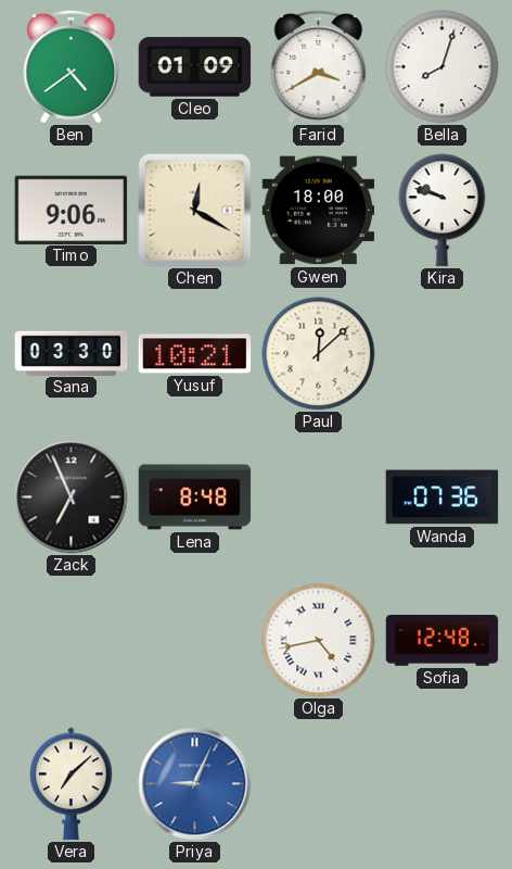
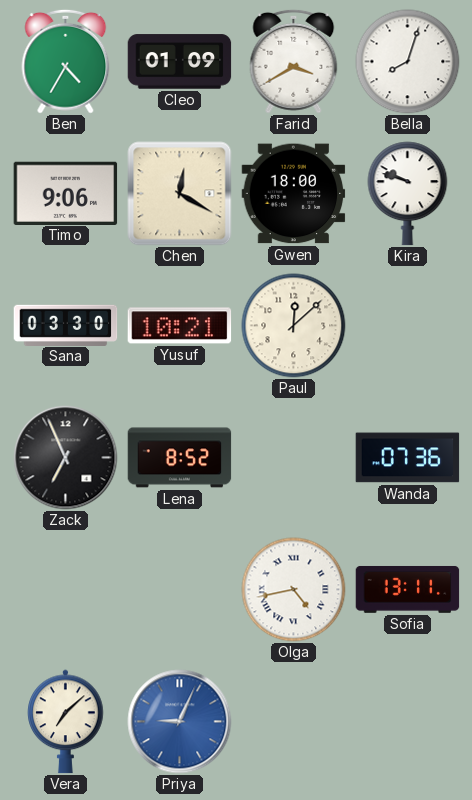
Ben: 4:39 -> 4:35
Lena: 8:48 -> 8:52
Sofia: 12:48 -> 13:11
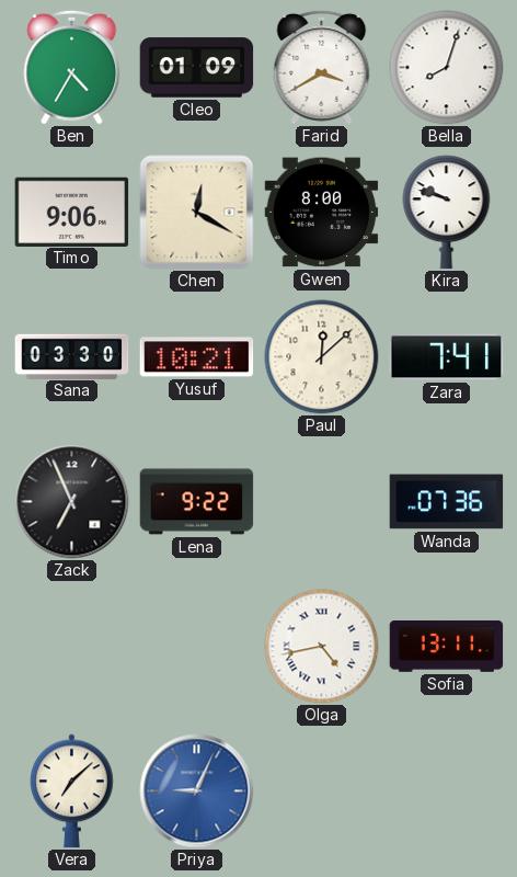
Gwen: 18:00 -> 8:00
Zara: none -> 7:41
Lena: 8:52 -> 9:22
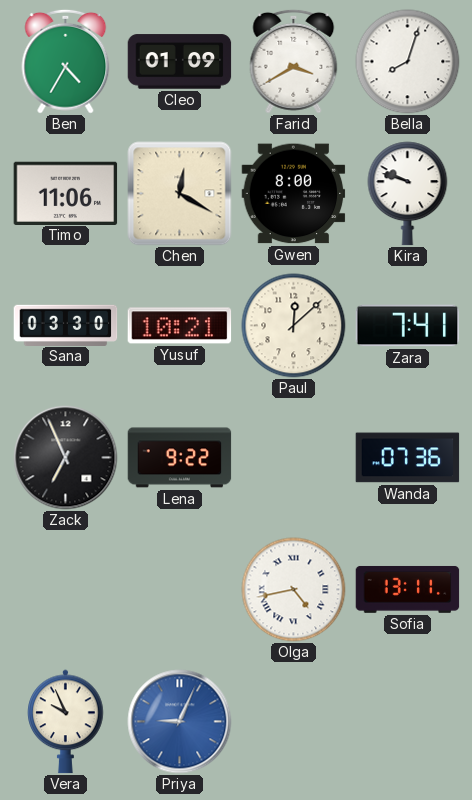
Timo: 9:06 -> 11:06
Vera: 7:08 -> 9:56
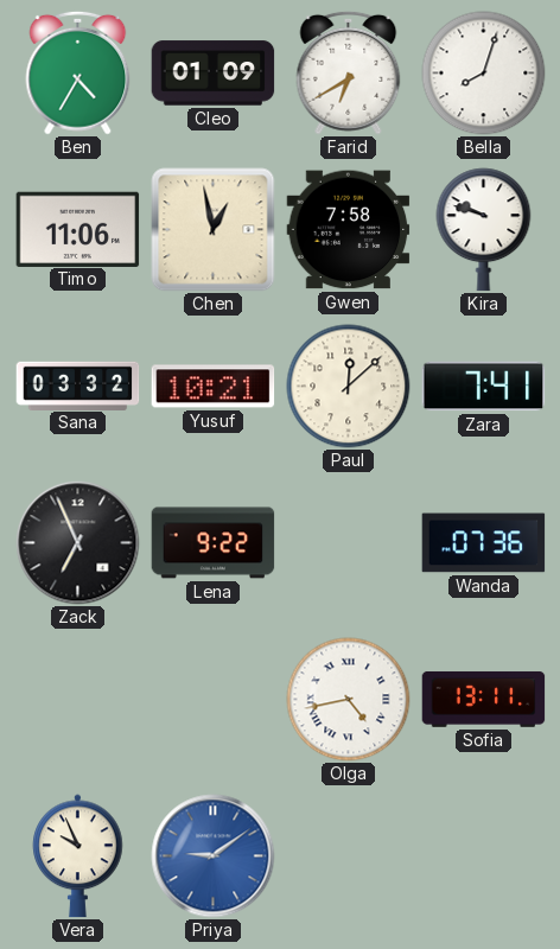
Farid: 3:40 -> 6:40
Chen: 12:20 -> 12:58
Gwen: 8:00 -> 7:58
Sana: 03:30 -> 03:32
Priya: 9:04 -> 9:09
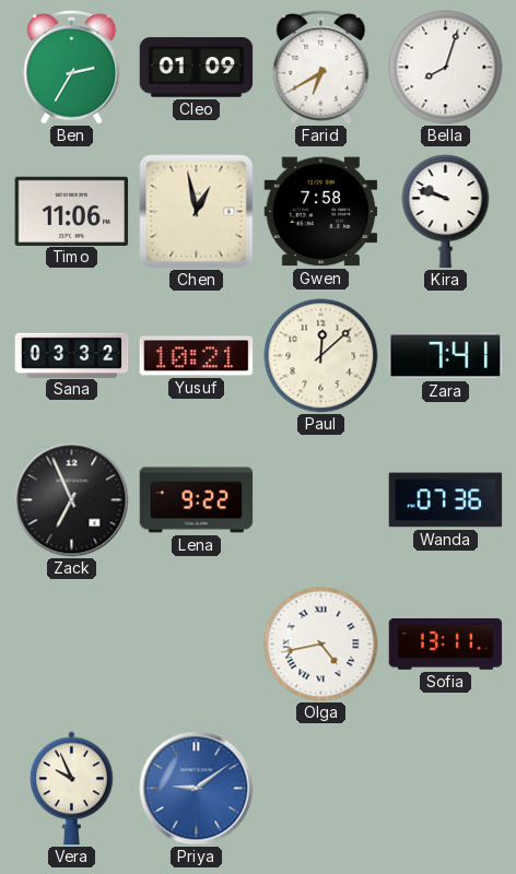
Ben: 4:35 -> 2:35
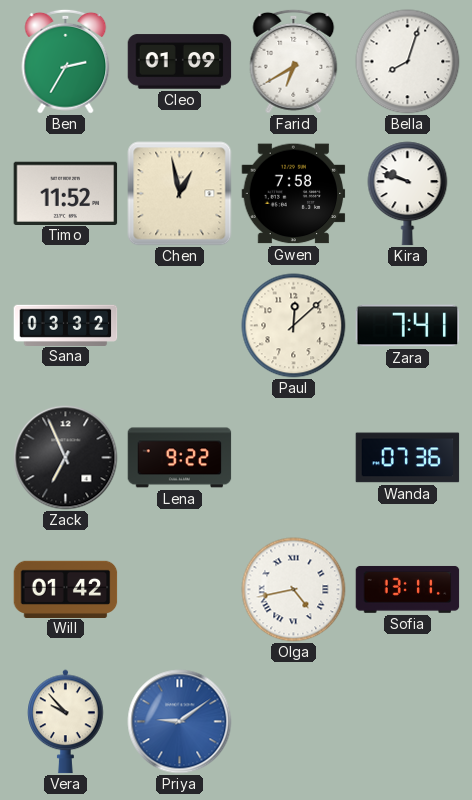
Timo: 11:06 -> 11:52
Yusuf: 10:21 -> none
Will: none -> 01:42
Vera: 9:56 -> 9:53
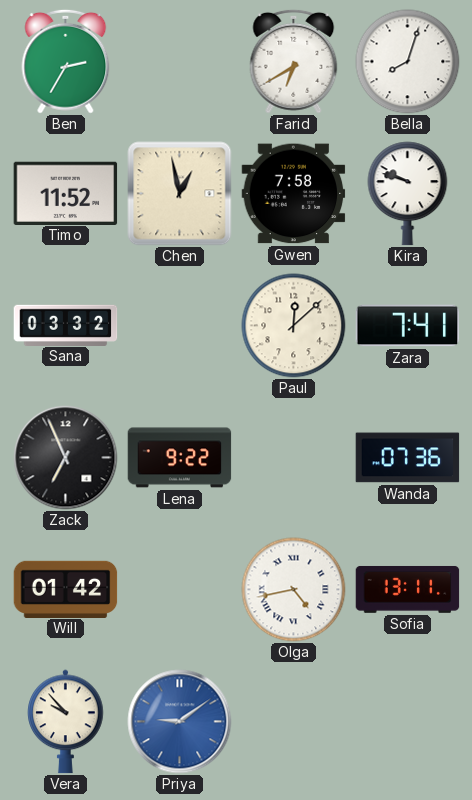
Cleo: 01:09 -> none
